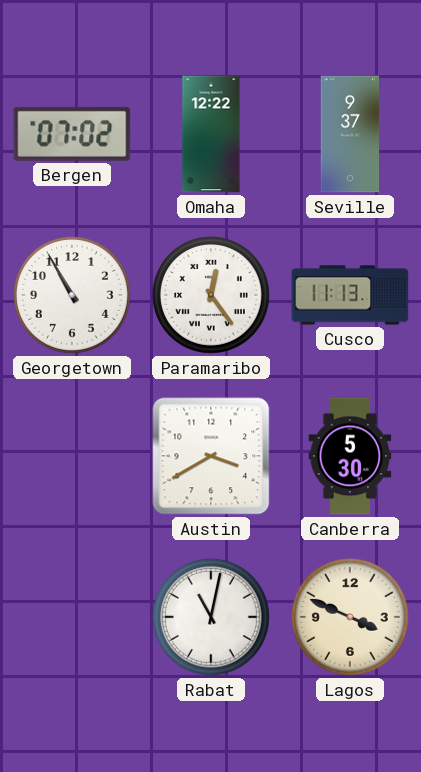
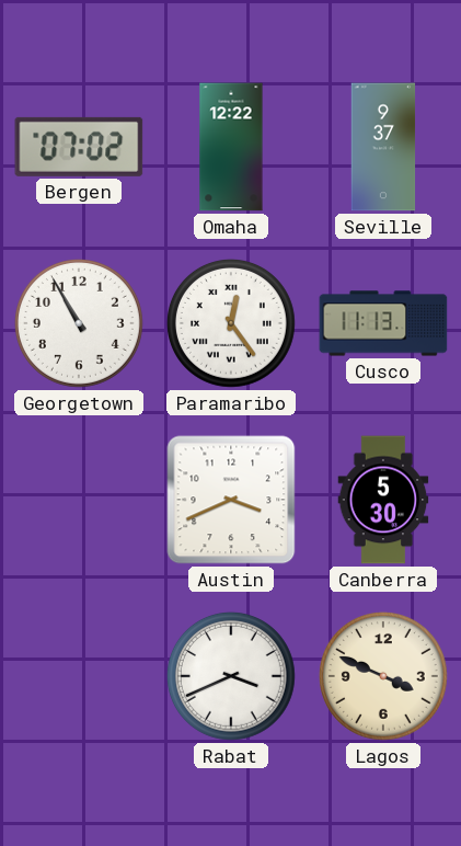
Austin: 3:40 -> 3:41
Rabat: 11:02 -> 3:41
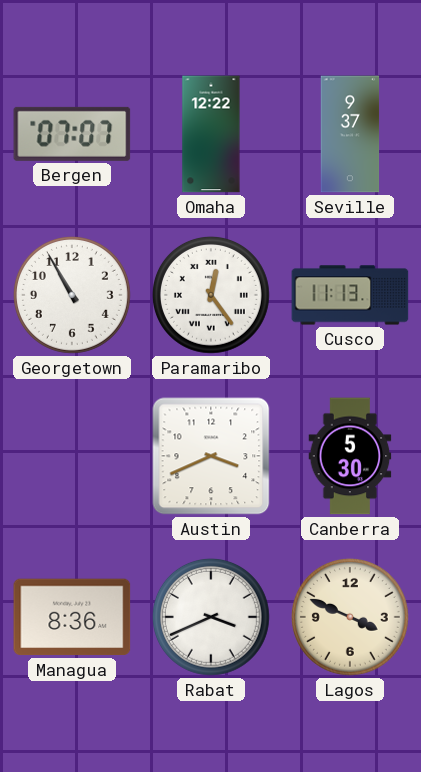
Bergen: 07:02 -> 07:07
Managua: none -> 8:36
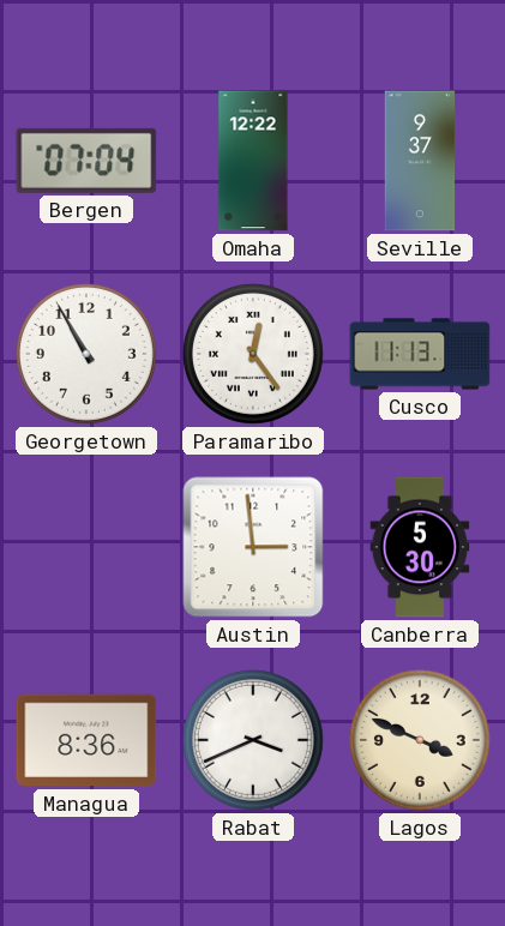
Bergen: 07:07 -> 07:04
Austin: 3:41 -> 2:59
